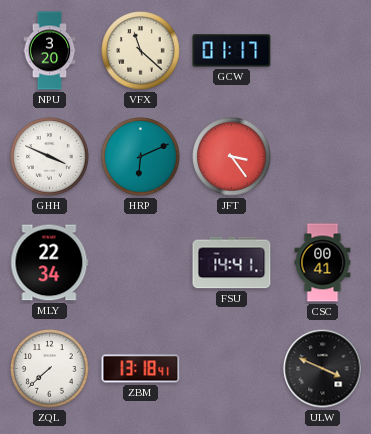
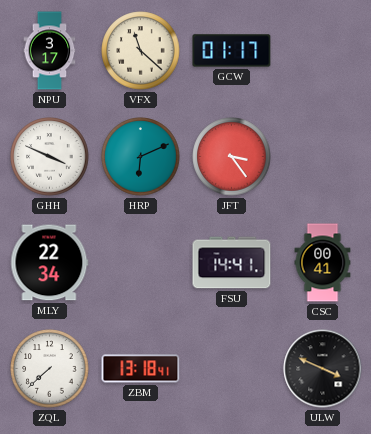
NPU: 3:20 -> 3:17
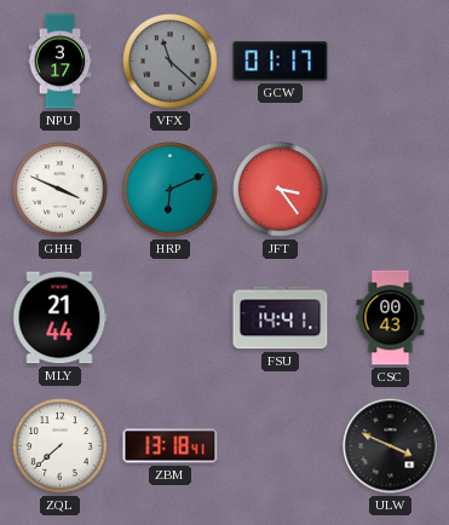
VFX dial: cream -> grey
MLY: 22:34 -> 21:44
CSC: 00:41 -> 00:43
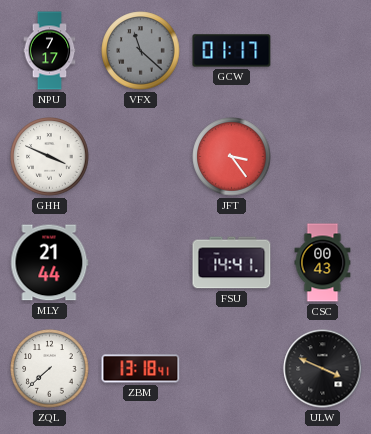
NPU: 3:17 -> 7:17
HRP: 6:11 -> none
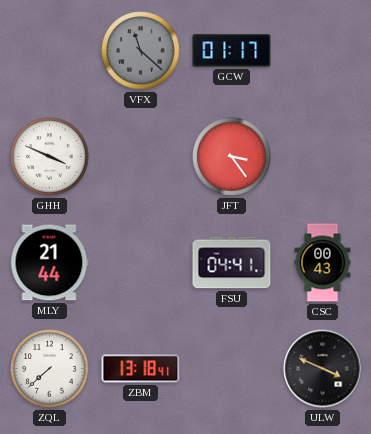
NPU: 7:17 -> none
FSU: 14:41 -> 04:41
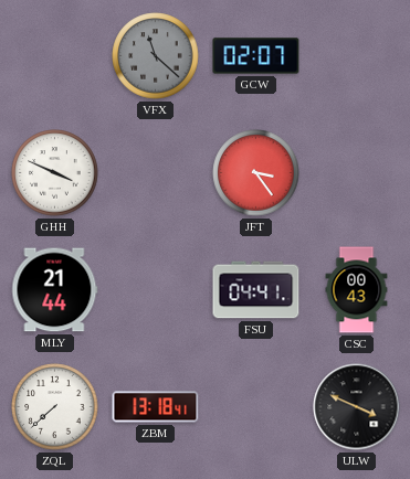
GCW: 01:17 -> 02:07
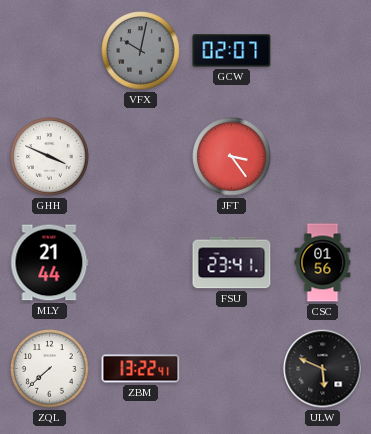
VFX: 11:22 -> 10:02
FSU: 04:41 -> 23:41
CSC: 00:43 -> 01:56
ZBM: 13:18 -> 13:22
ULW: 3:49 -> 5:49
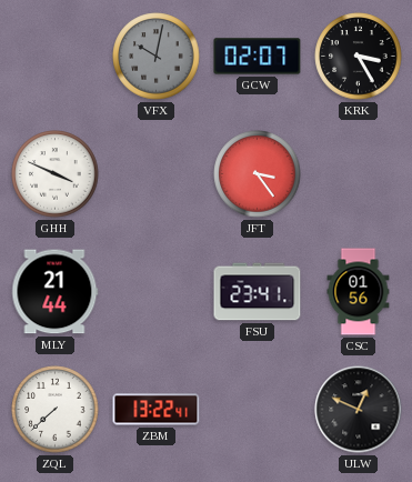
KRK: none -> 3:25
ULW: 5:49 -> 12:49
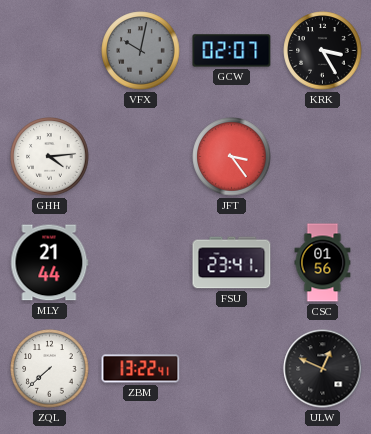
GHH: 3:49 -> 4:14
